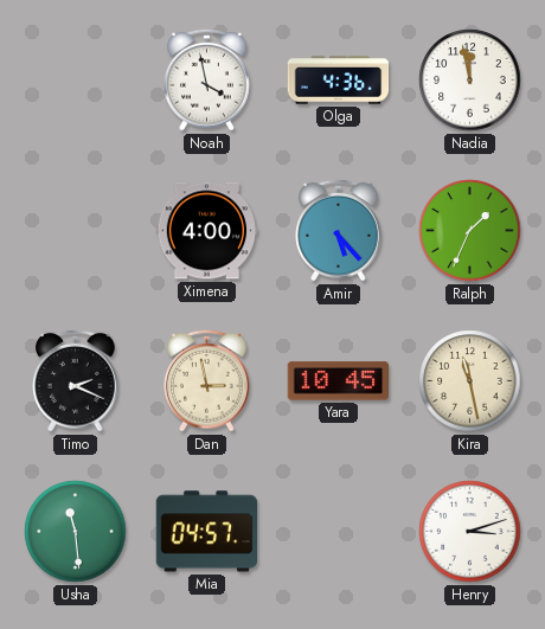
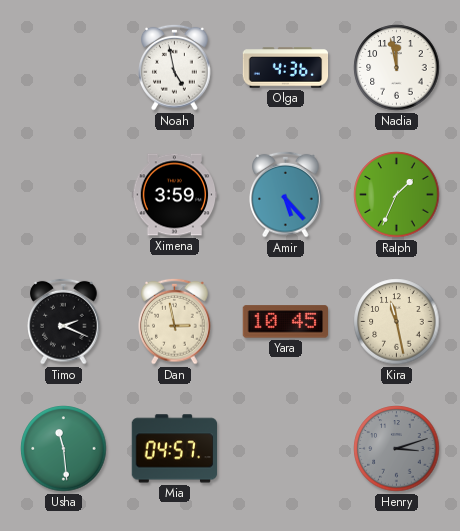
Noah: 3:58 -> 4:58
Ximena: 4:00 -> 3:59
Henry dial: white -> grey
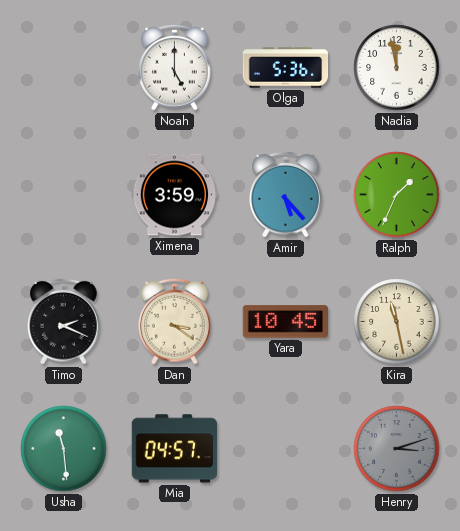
Noah: 4:58 -> 5:00
Olga: 4:36 -> 5:36
Dan: 2:58 -> 3:21
